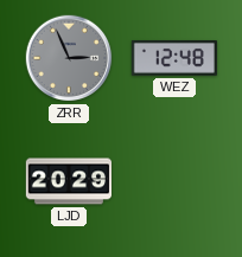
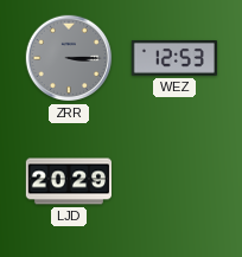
ZRR: 2:56 -> 3:15
WEZ: 12:48 -> 12:53
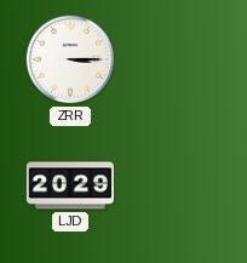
ZRR dial: grey -> white
WEZ: 12:53 -> none
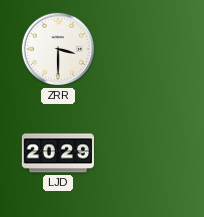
ZRR: 3:15 -> 3:30
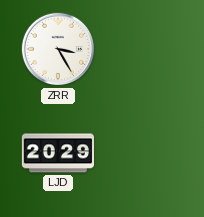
ZRR: 3:30 -> 3:25
